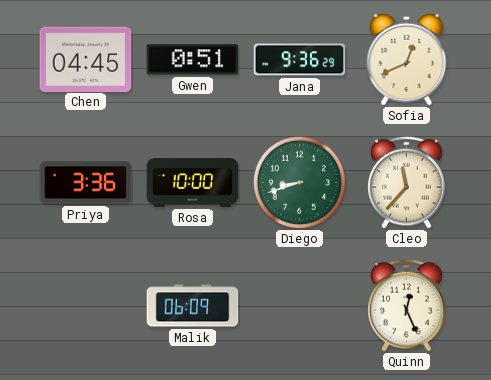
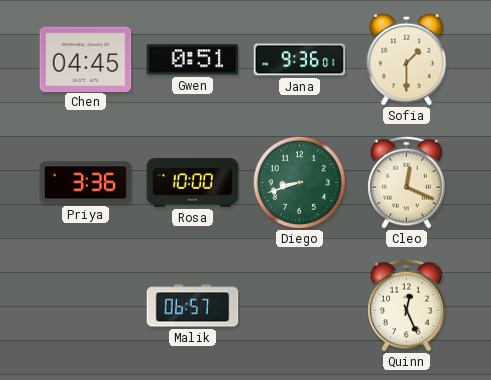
Jana: 9:36:29 -> 9:36:01
Sofia: 12:41 -> 1:30
Cleo: 11:37 -> 12:19
Malik: 06:09 -> 06:57
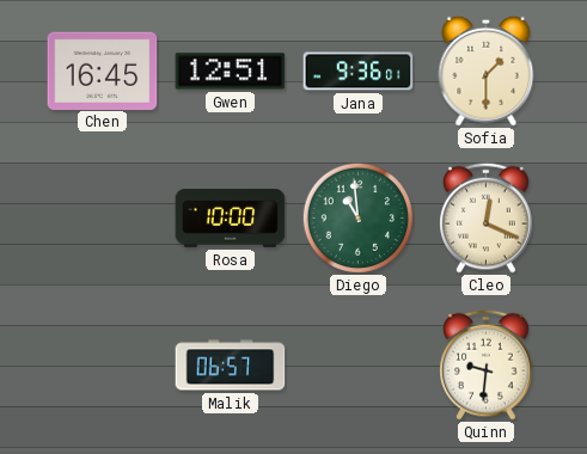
Chen: 04:45 -> 16:45
Gwen: 0:51 -> 12:51
Priya: 3:36 -> none
Diego: 8:42 -> 10:59
Quinn: 12:26 -> 9:31
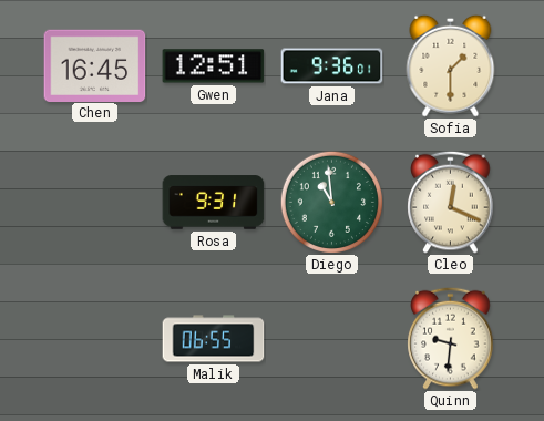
Rosa: 10:00 -> 9:31
Malik: 06:57 -> 06:55
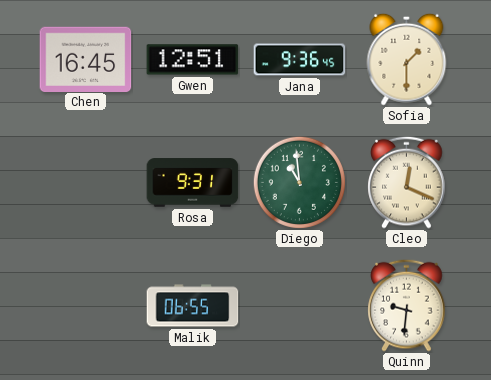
Jana: 9:36:01 -> 9:36:45
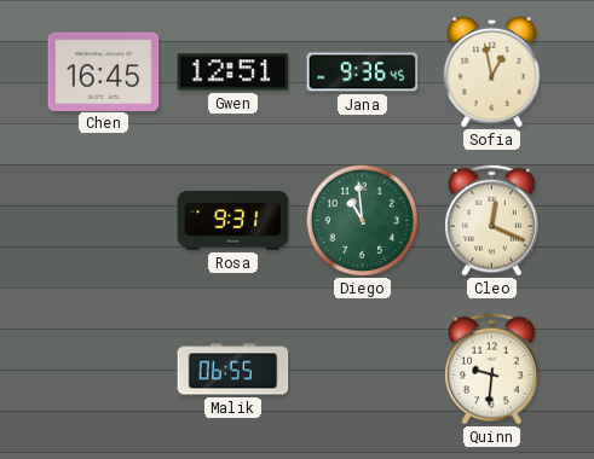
Sofia: 1:30 -> 12:58
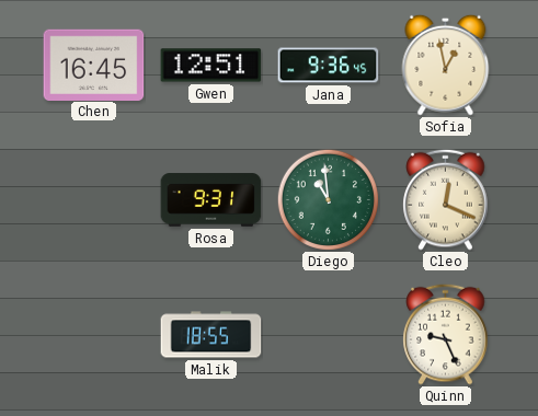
Malik: 06:55 -> 18:55
Quinn: 9:31 -> 9:26
